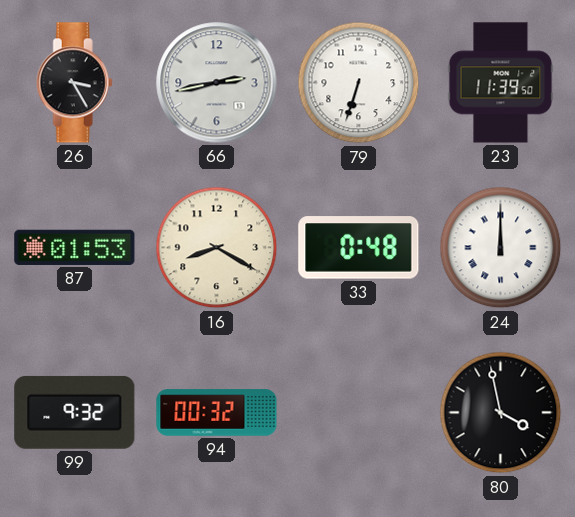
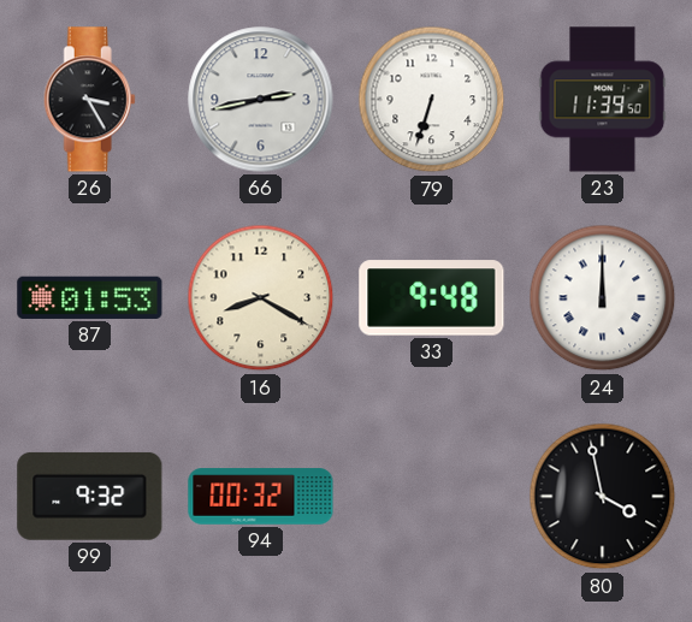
33: 0:48 -> 9:48
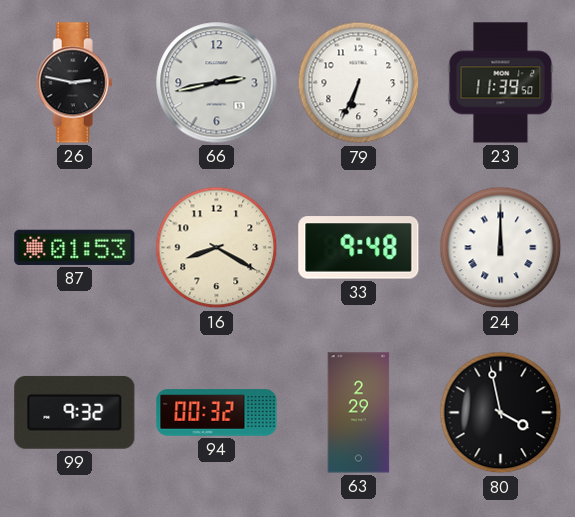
26: 3:25 -> 2:47
79: 6:33 -> 6:34
63: none -> 2:29
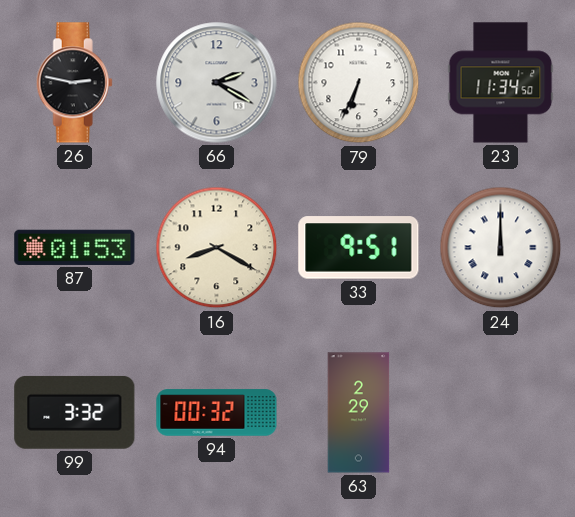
66: 2:43 -> 2:20
23: 11:39 -> 11:34
33: 9:48 -> 9:51
99: 9:32 -> 3:32
80: 3:58 -> none
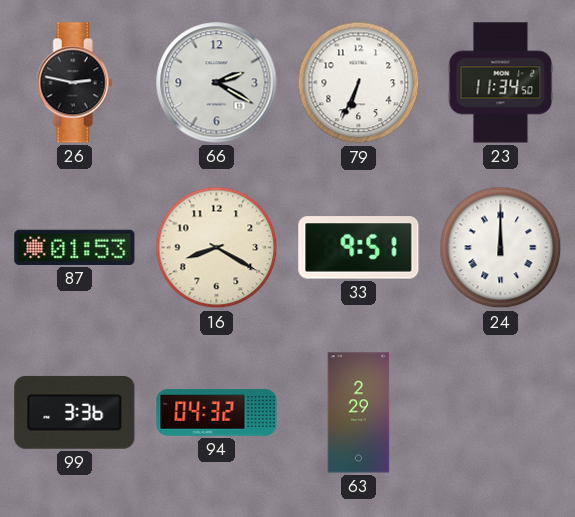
99: 3:32 -> 3:36
94: 00:32 -> 04:32
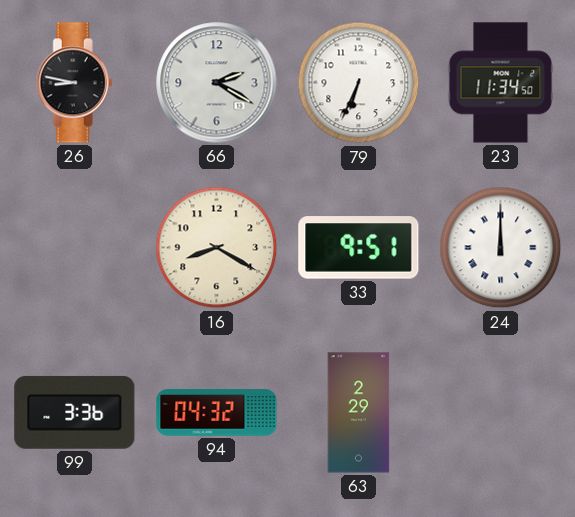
26: 2:47 -> 8:47
87: 01:53 -> none
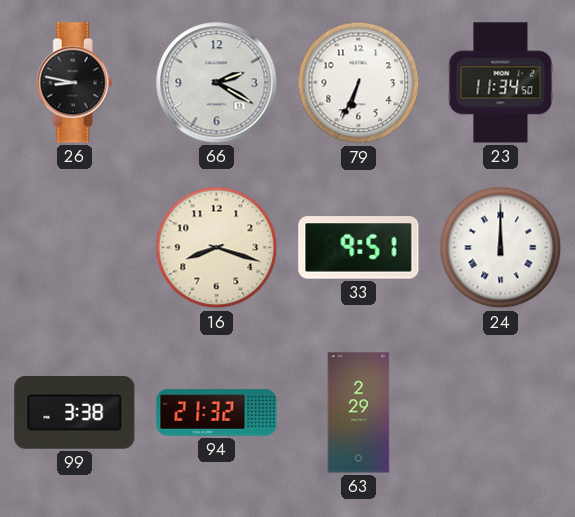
16: 8:20 -> 8:18
99: 3:36 -> 3:38
94: 04:32 -> 21:32
